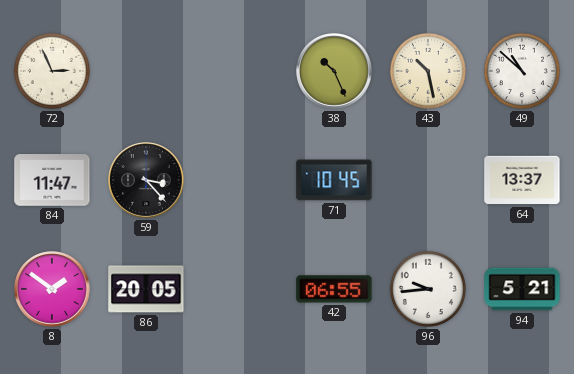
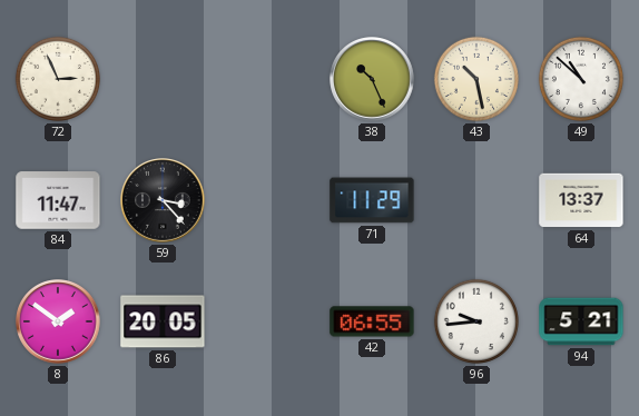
71: 10:45 -> 11:29
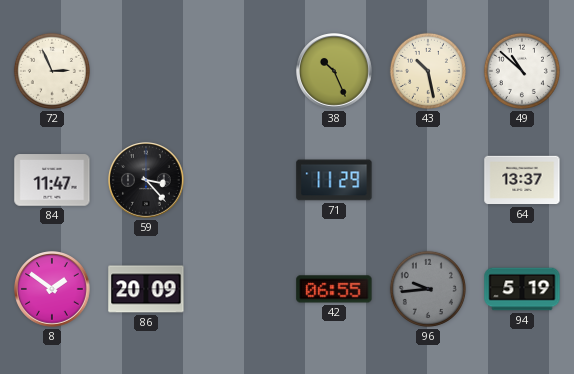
86: 20:05 -> 20:09
96 dial: white -> grey
94: 5:21 -> 5:19
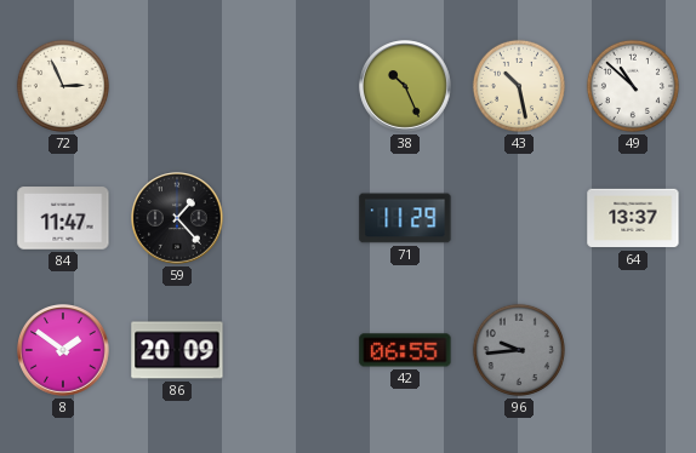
59: 3:23 -> 1:23
94: 5:19 -> none
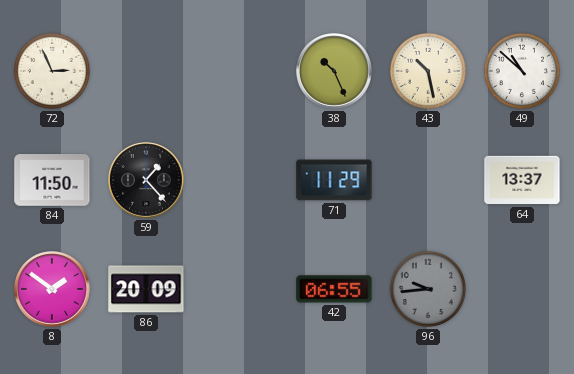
84: 11:47 -> 11:50
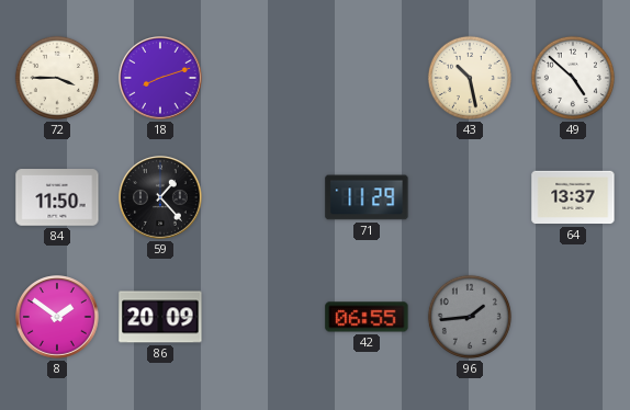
72: 2:56 -> 3:45
18: none -> 8:12
38: 10:26 -> none
49: 10:52 -> 4:52
96: 9:44 -> 1:44
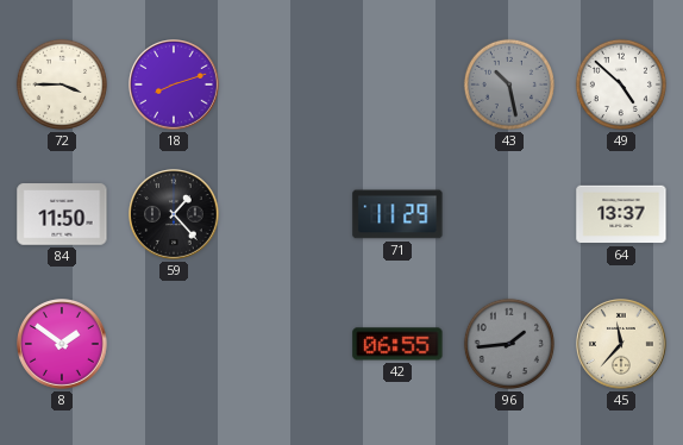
43 dial: cream -> grey
86: 20:09 -> none
45: none -> 11:37
